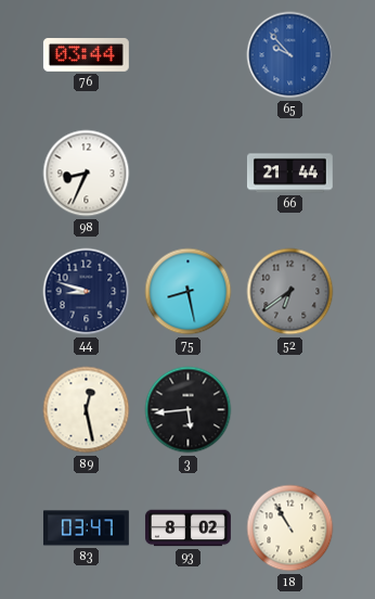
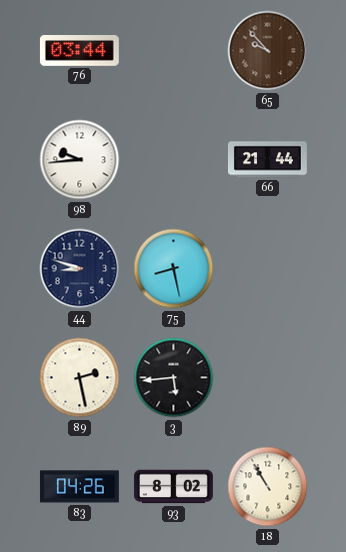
65 dial: blue -> brown
98: 8:34 -> 9:44
52: 6:39 -> none
89: 12:28 -> 2:28
83: 03:47 -> 04:26
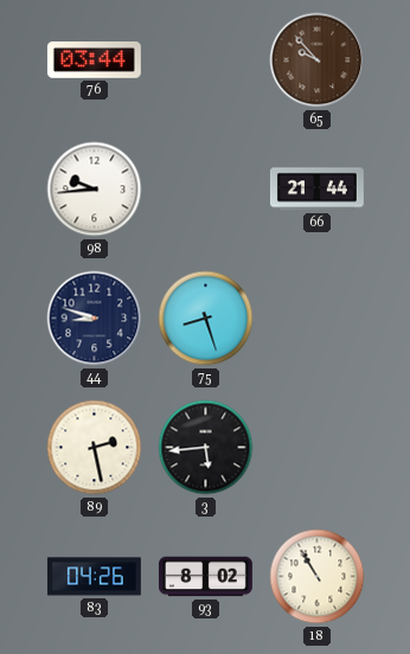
75: 8:28 -> 8:27
